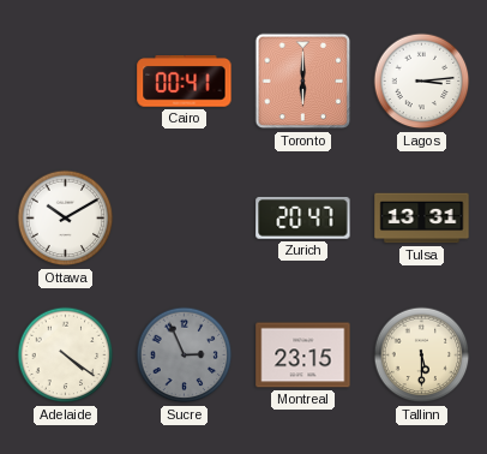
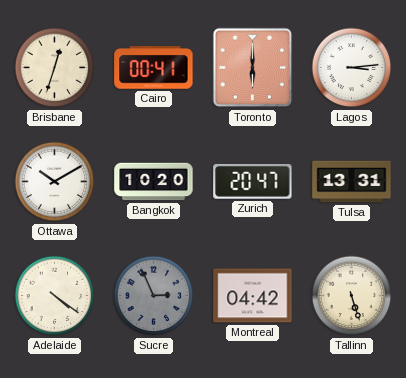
Brisbane: none -> 12:33
Bangkok: none -> 10:20
Montreal: 23:15 -> 04:42
Tallinn: 5:30 -> 5:27
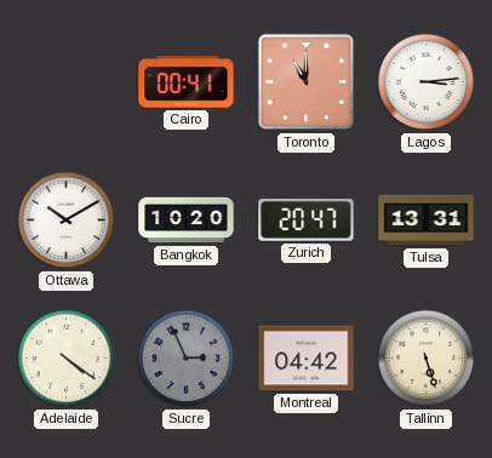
Brisbane: 12:33 -> none
Toronto: 6:00 -> 11:00
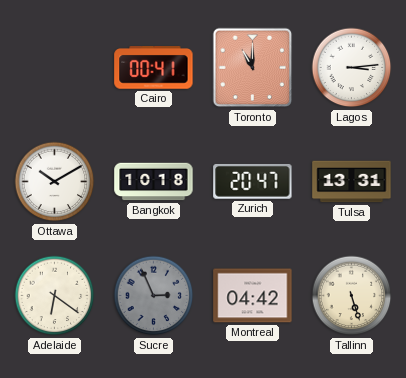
Bangkok: 10:20 -> 10:18
Adelaide: 4:21 -> 6:21
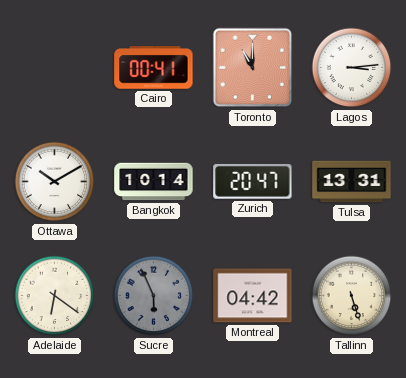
Bangkok: 10:18 -> 10:14
Sucre: 2:56 -> 5:56
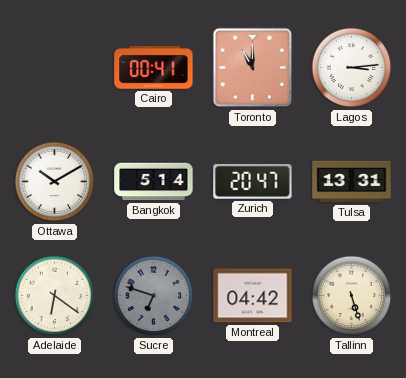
Bangkok: 10:14 -> 5:14
Sucre: 5:56 -> 6:48
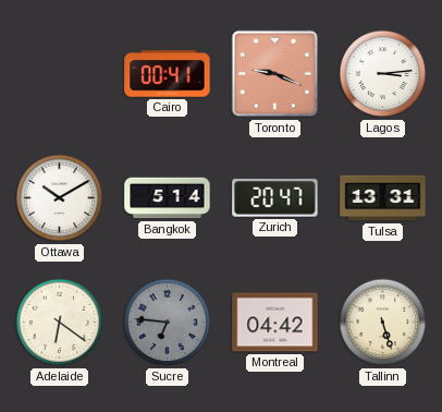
Toronto: 11:00 -> 9:19
Sucre: 6:48 -> 6:46
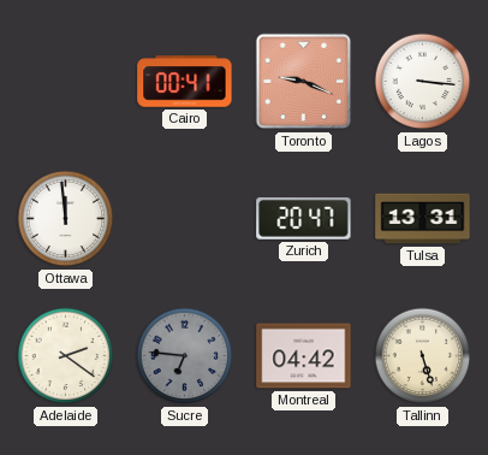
Lagos: 3:14 -> 3:16
Ottawa: 10:10 -> 11:59
Bangkok: 5:14 -> none
Adelaide: 6:21 -> 2:21
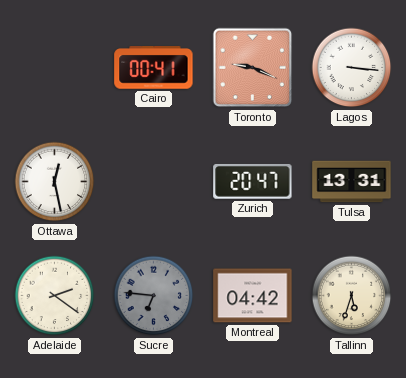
Ottawa: 11:59 -> 12:28
Tallinn: 5:27 -> 5:33
